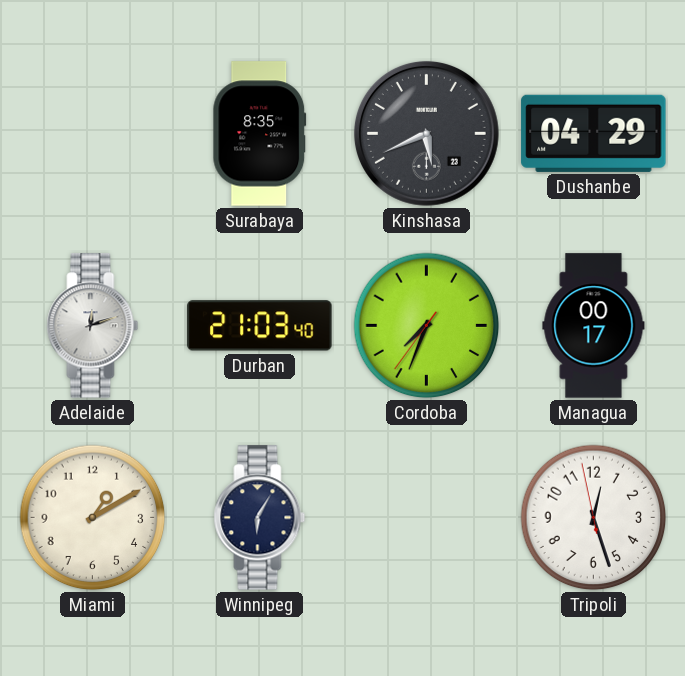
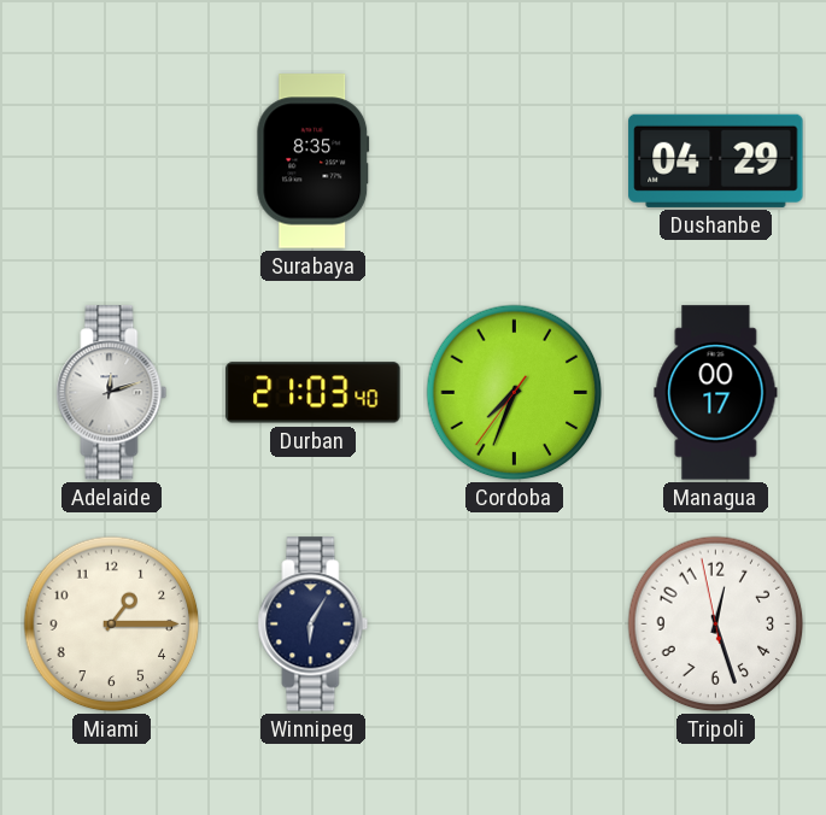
Kinshasa: 5:41 -> none
Miami: 1:10 -> 1:15
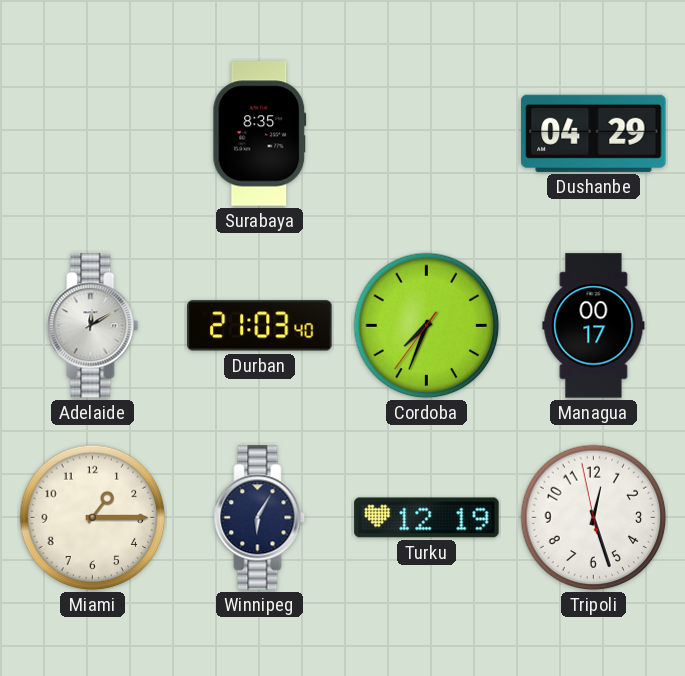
Adelaide: 12:12 -> 12:10
Turku: none -> 12:19
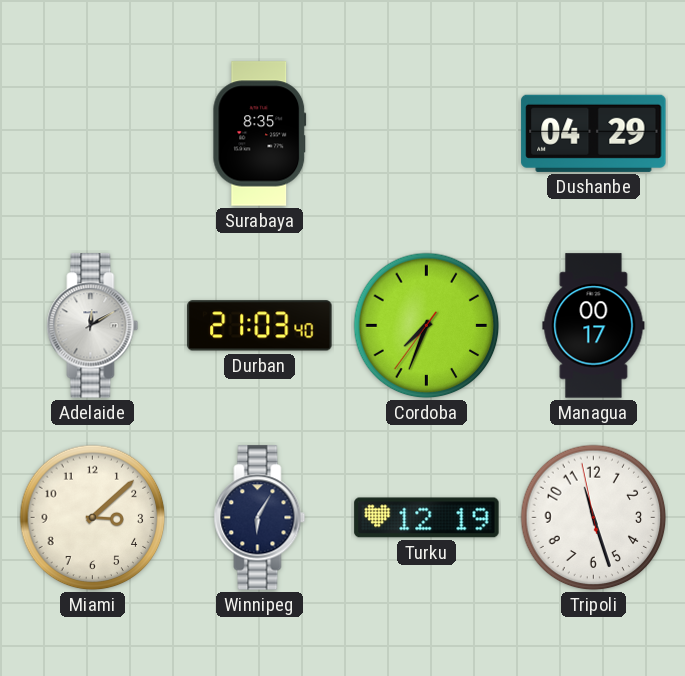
Miami: 1:15 -> 3:08
Tripoli: 12:26 -> 11:26
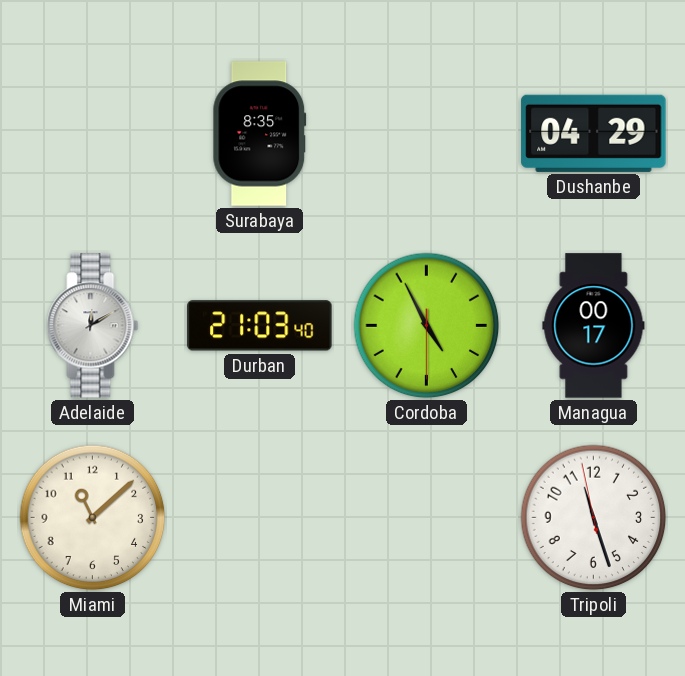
Cordoba: 7:33 -> 4:55
Miami: 3:08 -> 11:08
Winnipeg: 6:05 -> none
Turku: 12:19 -> none
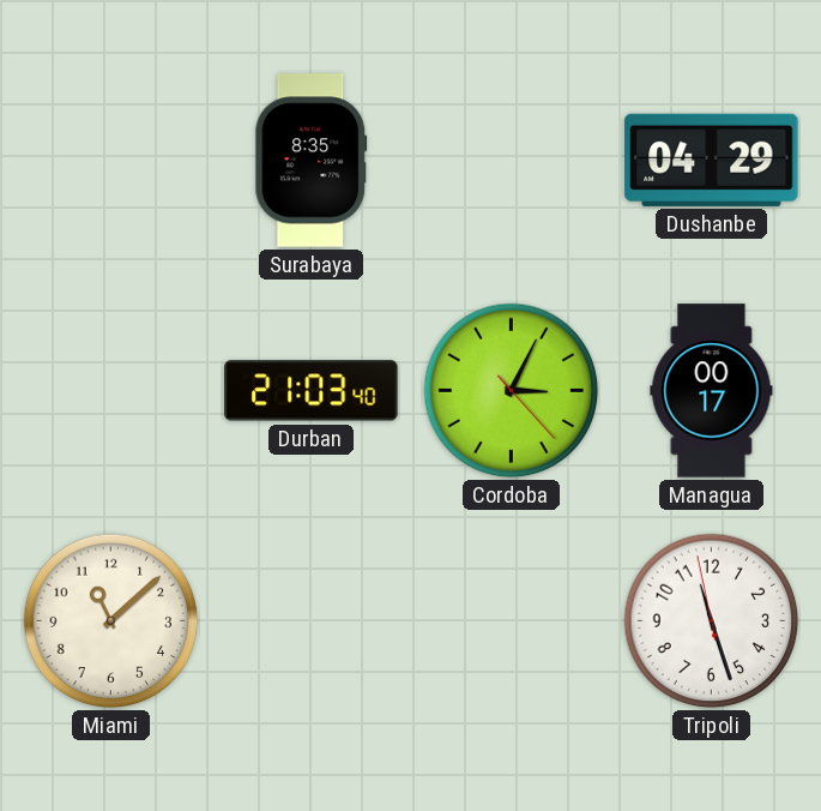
Adelaide: 12:10 -> none
Cordoba: 4:55 -> 3:04
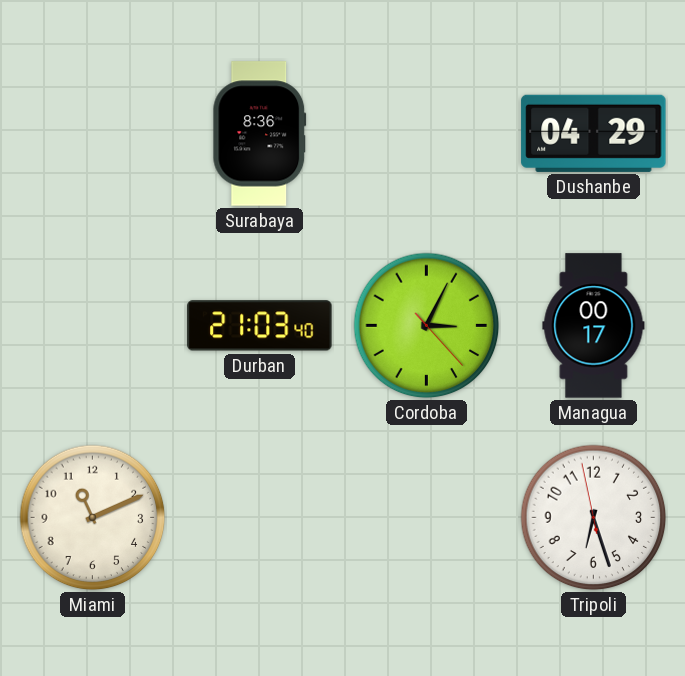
Surabaya: 8:35 -> 8:36
Miami: 11:08 -> 11:11
Tripoli: 11:26 -> 6:26
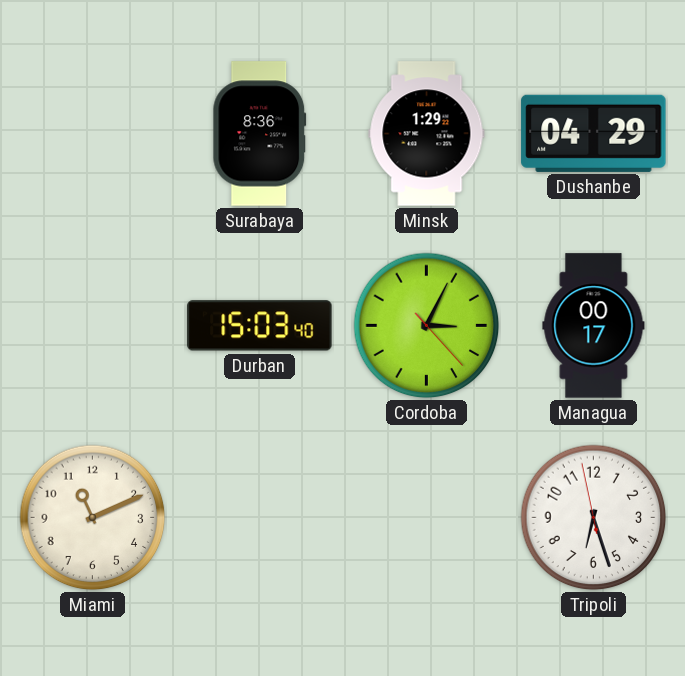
Minsk: none -> 1:29
Durban: 21:03 -> 15:03
